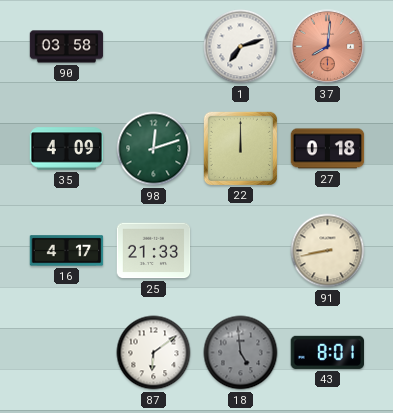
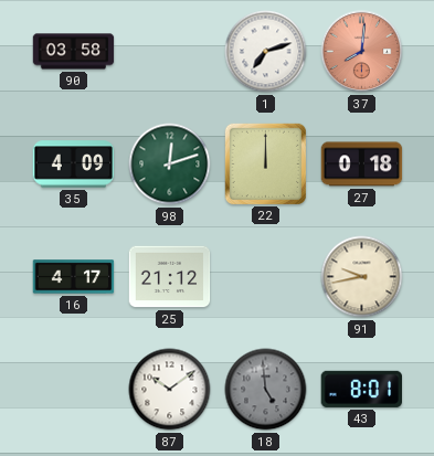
25: 21:33 -> 21:12
91: 8:43 -> 9:43
87: 6:09 -> 10:09
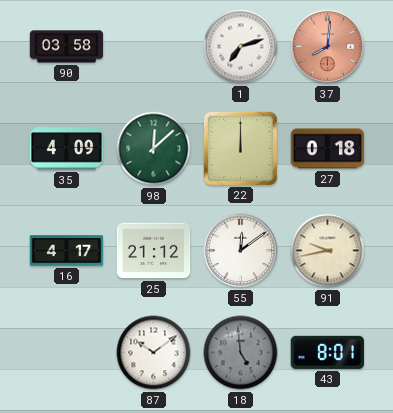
98: 12:12 -> 12:08
55: none -> 12:09
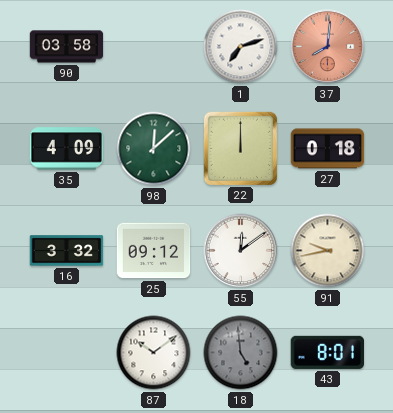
16: 4:17 -> 3:32
25: 21:12 -> 09:12
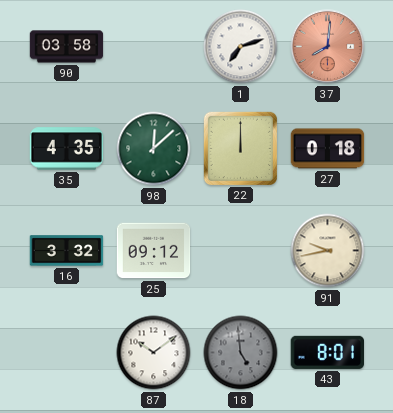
35: 4:09 -> 4:35
55: 12:09 -> none
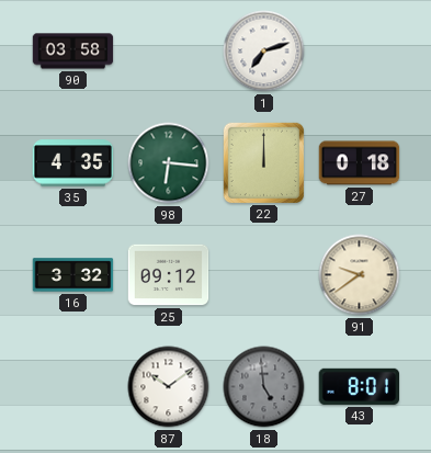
37: 8:01 -> none
98: 12:08 -> 6:16
91: 9:43 -> 9:39
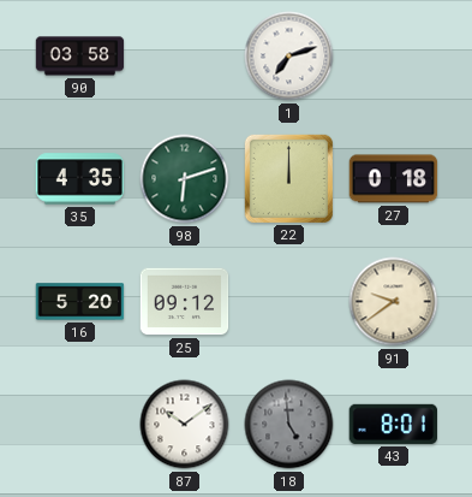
98: 6:16 -> 6:12
16: 3:32 -> 5:20
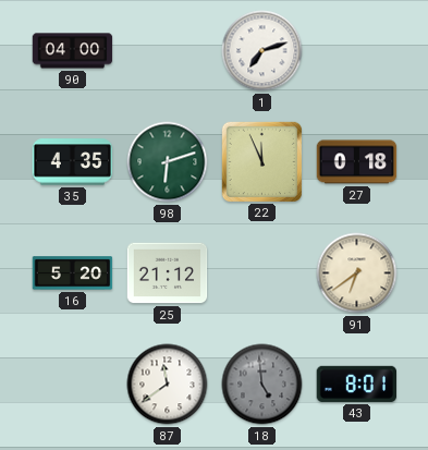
90: 03:58 -> 04:00
22: 12:00 -> 11:56
25: 09:12 -> 21:12
91: 9:39 -> 6:39
87: 10:09 -> 11:39
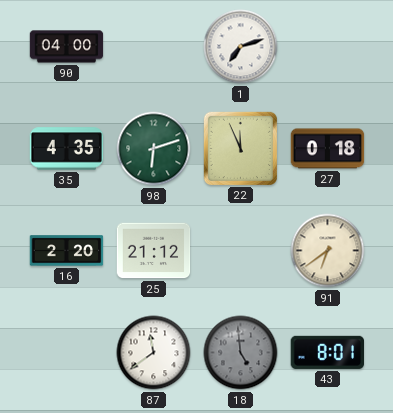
16: 5:20 -> 2:20
